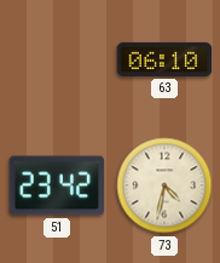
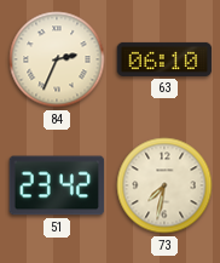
84: none -> 2:34
73: 4:32 -> 7:32
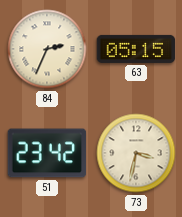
63: 06:10 -> 05:15
73: 7:32 -> 3:32
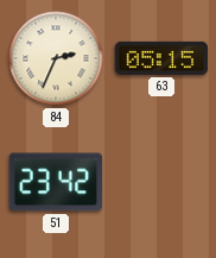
73: 3:32 -> none
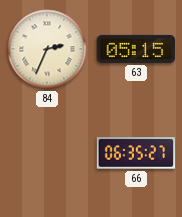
51: 23:42 -> none
66: none -> 06:35
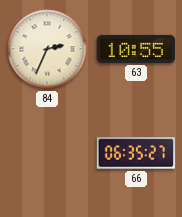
63: 05:15 -> 10:55
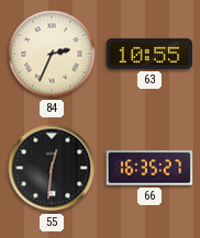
55: none -> 12:31
66: 06:35 -> 16:35
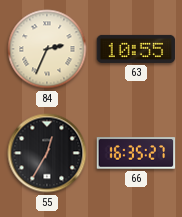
55: 12:31 -> 12:35
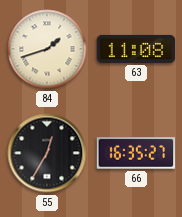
84: 2:34 -> 1:42
63: 10:55 -> 11:08
